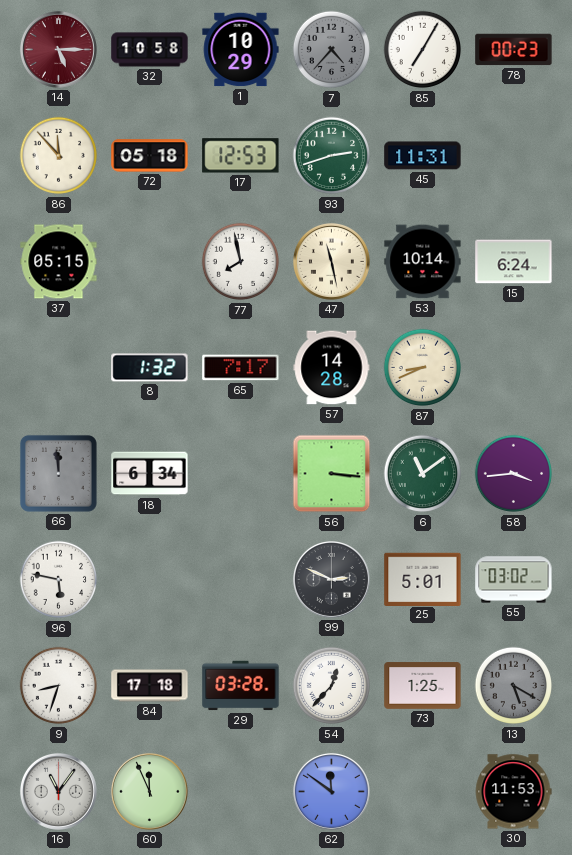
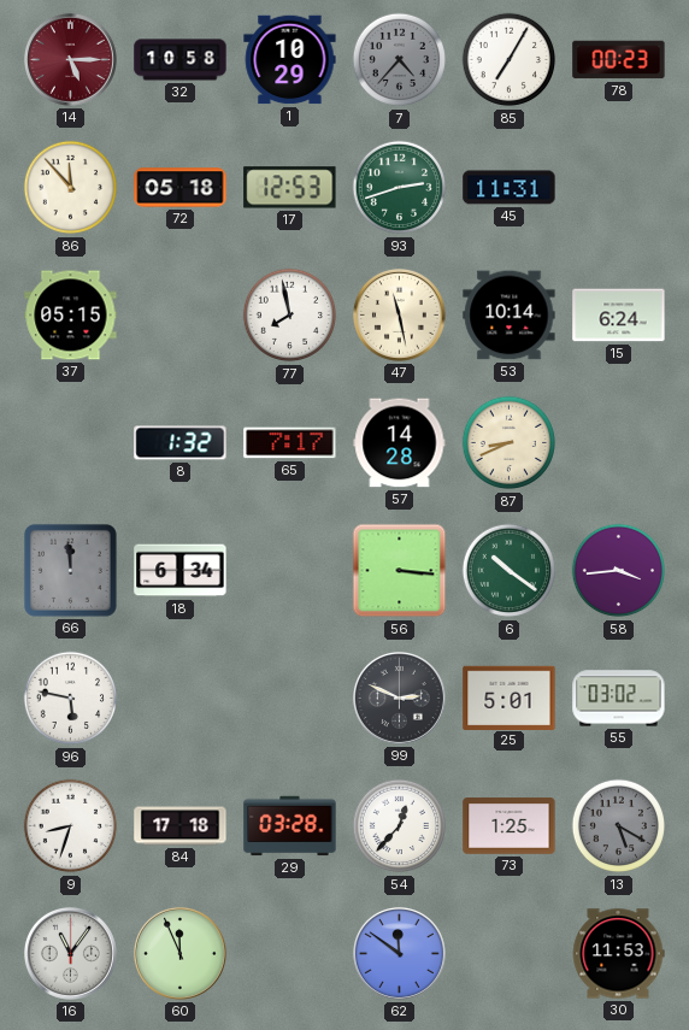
6: 11:09 -> 10:21
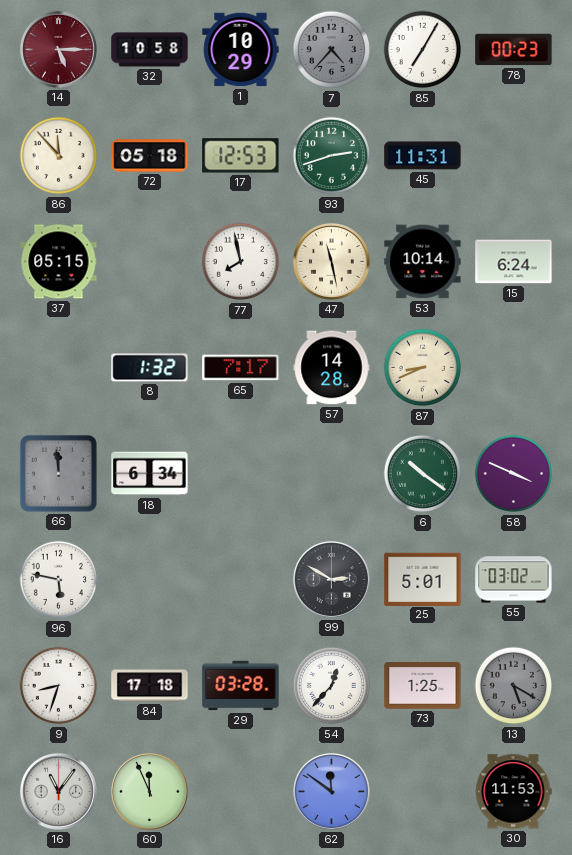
56: 3:16 -> none
58: 3:44 -> 3:49
99: 2:49 -> 2:50
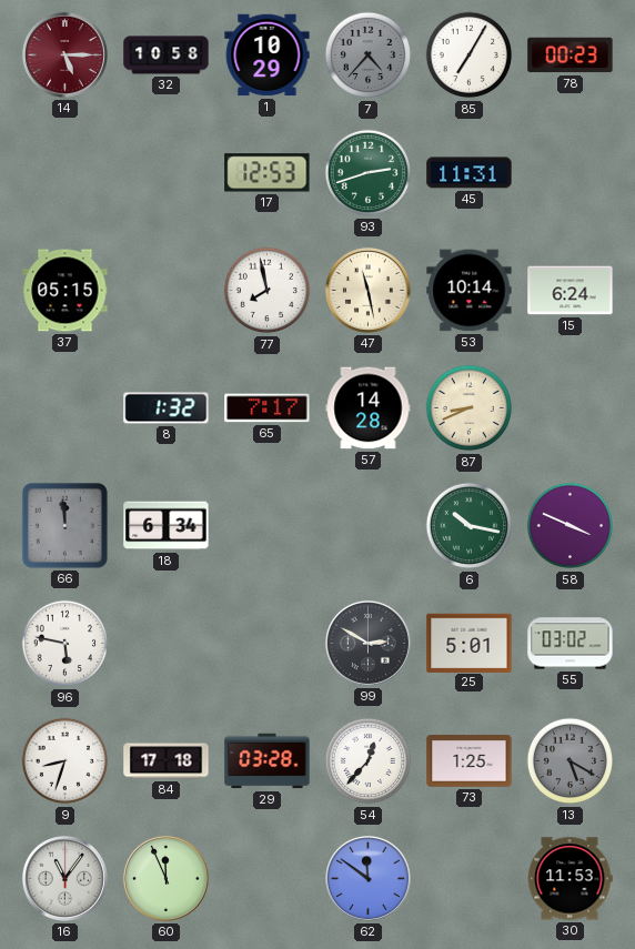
86: 11:53 -> none
72: 05:18 -> none
6: 10:21 -> 10:17
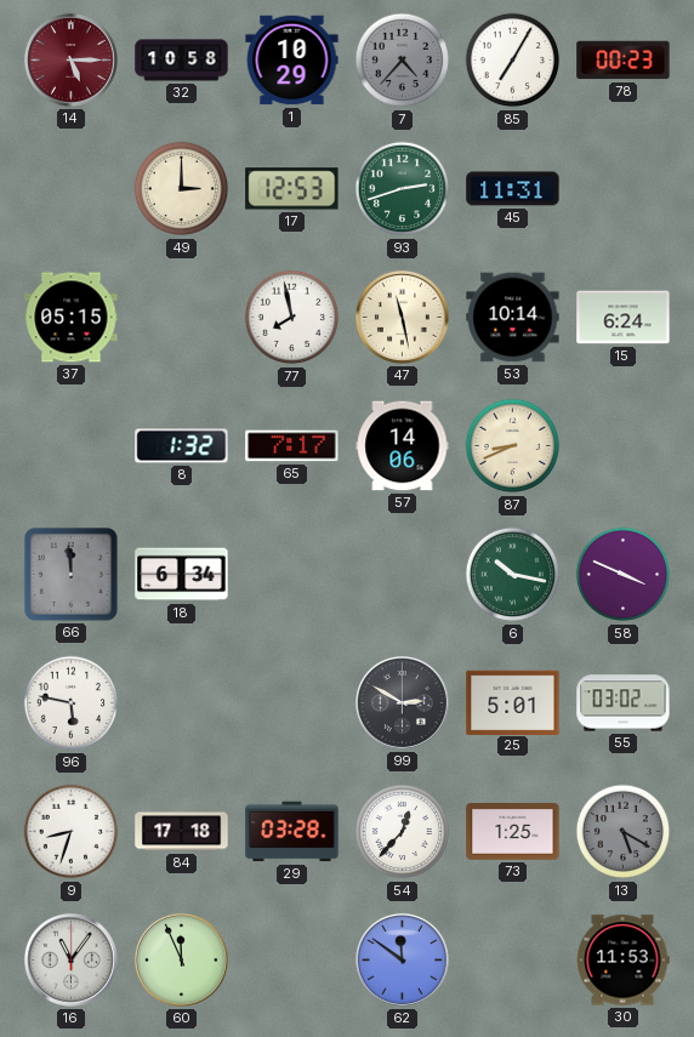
49: none -> 3:00
57: 14:28 -> 14:06
